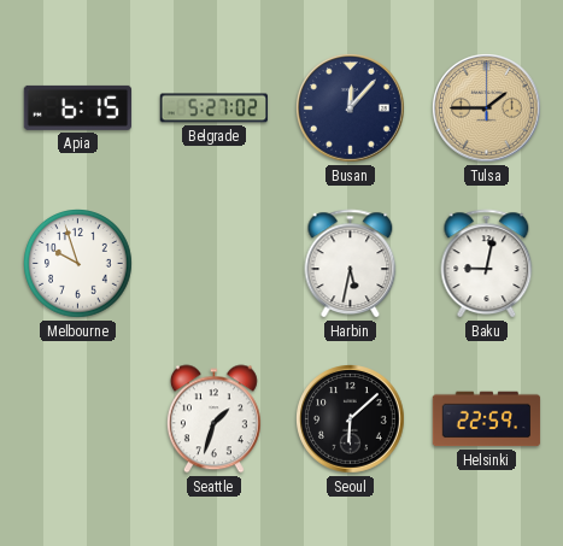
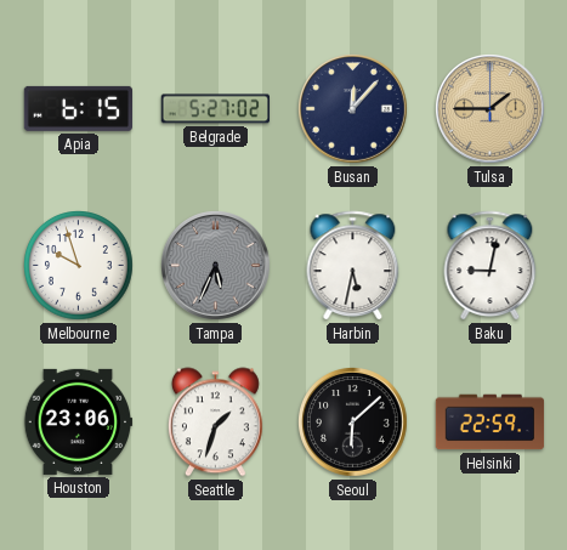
Tampa: none -> 5:34
Houston: none -> 23:06
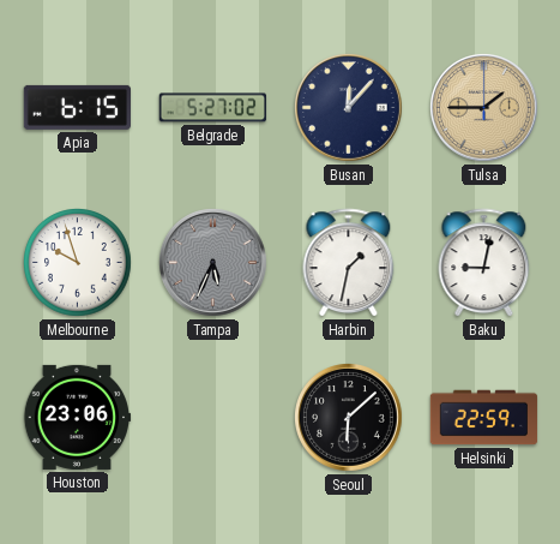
Harbin: 5:32 -> 1:32
Seattle: 1:33 -> none
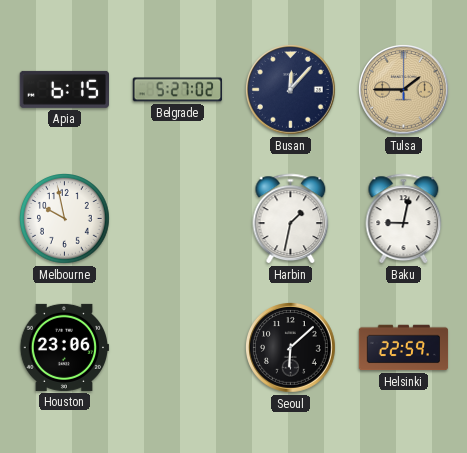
Melbourne: 9:57 -> 9:58
Tampa: 5:34 -> none
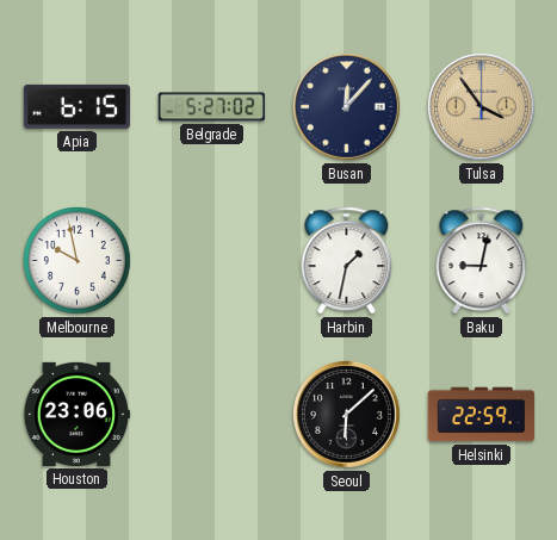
Tulsa: 1:45 -> 3:54
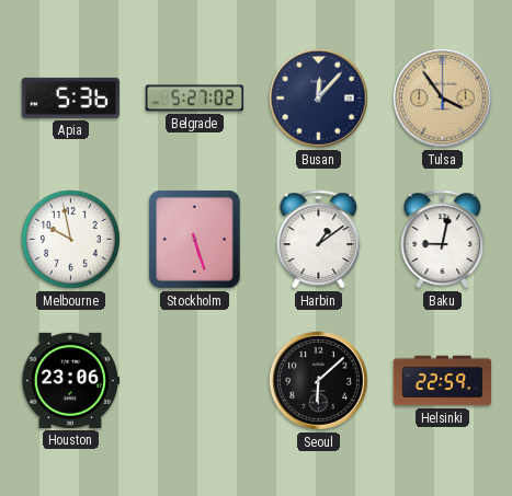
Apia: 6:15 -> 5:36
Stockholm: none -> 5:27
Harbin: 1:32 -> 1:09
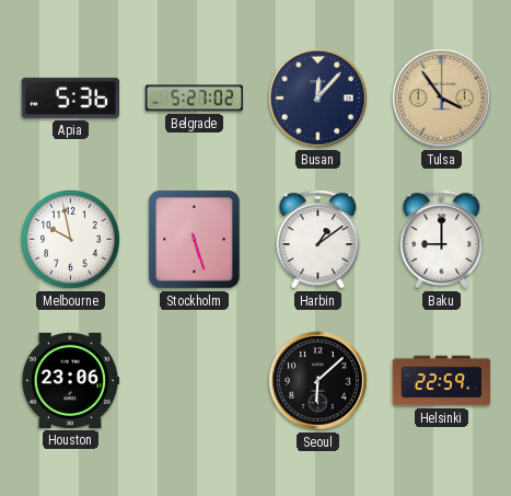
Baku: 9:02 -> 9:00
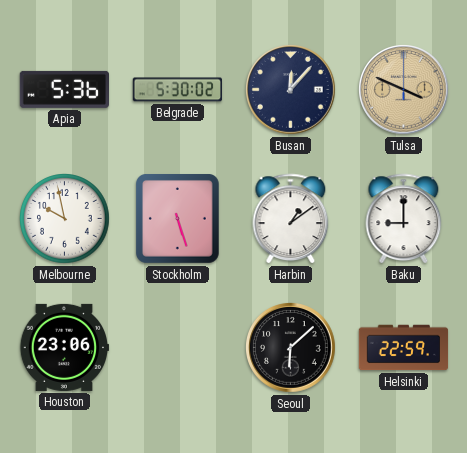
Belgrade: 5:27 -> 5:30
Tulsa: 3:54 -> 3:49
